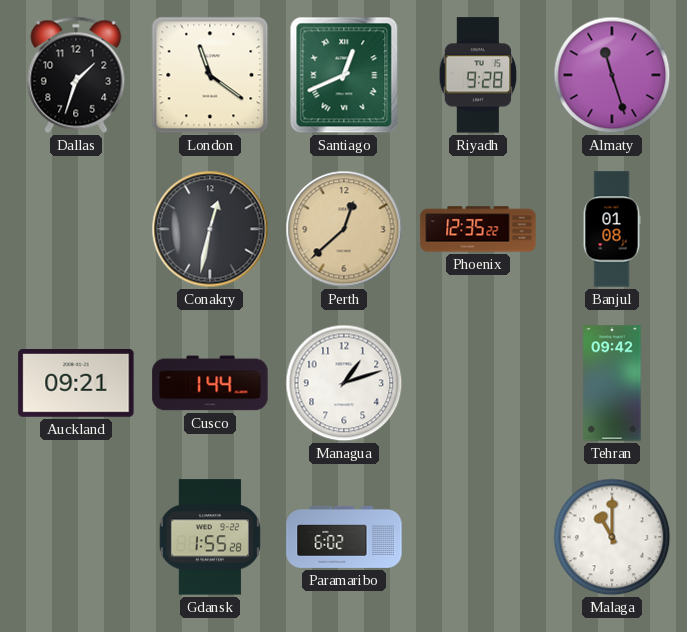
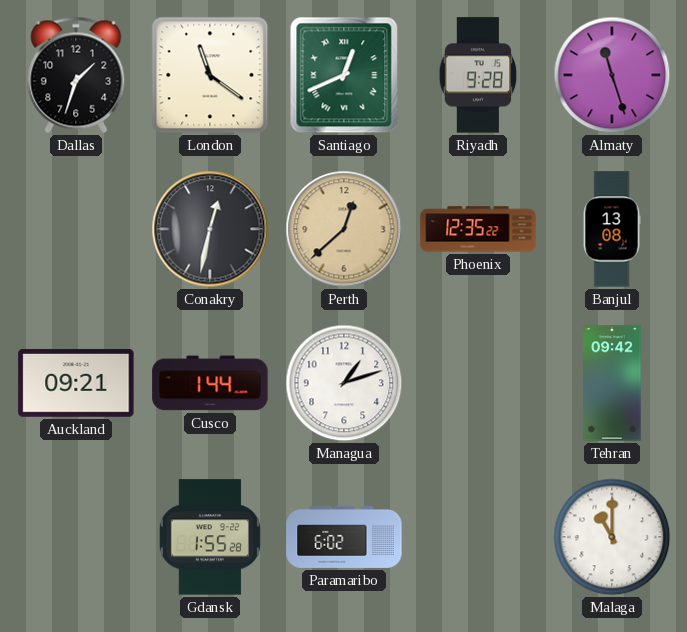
Banjul: 01:08 -> 13:08
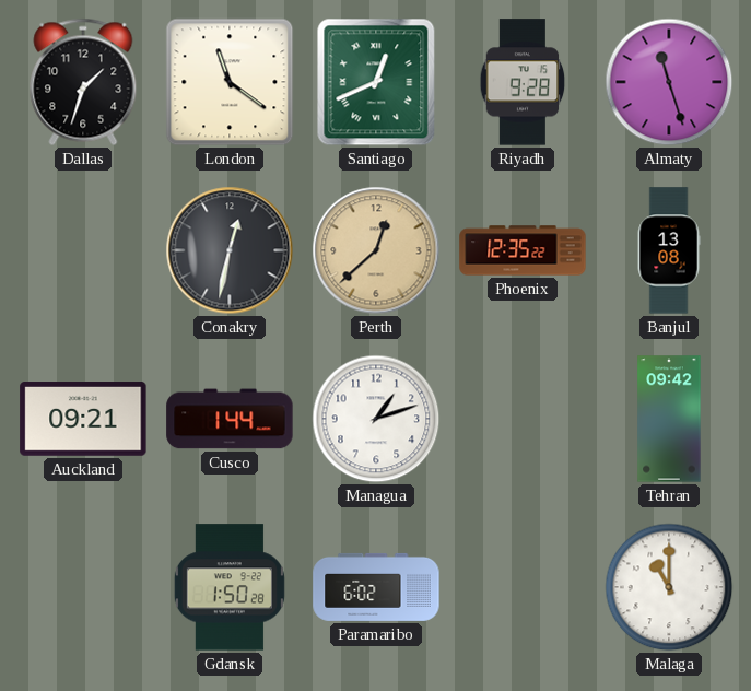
Gdansk: 1:55 -> 1:50
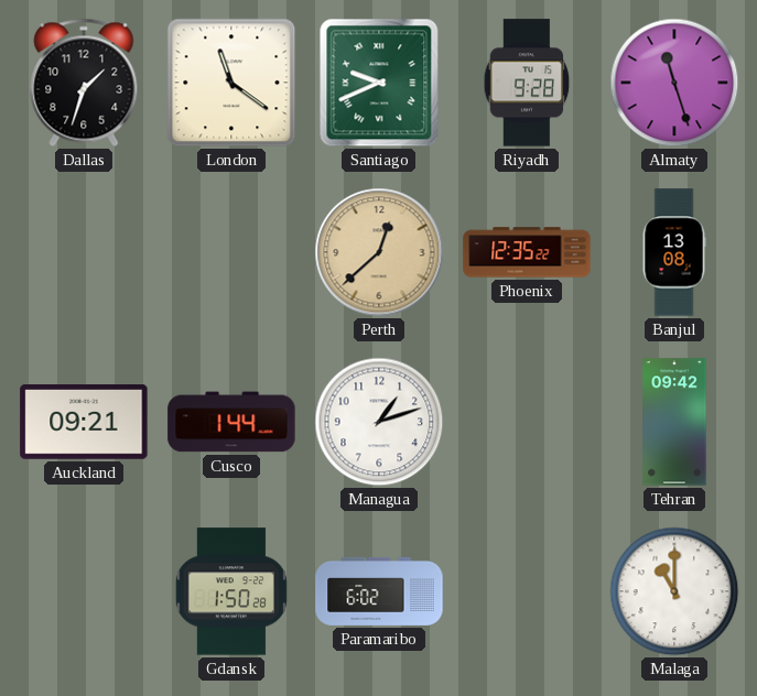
Santiago: 12:41 -> 9:41
Conakry: 12:32 -> none
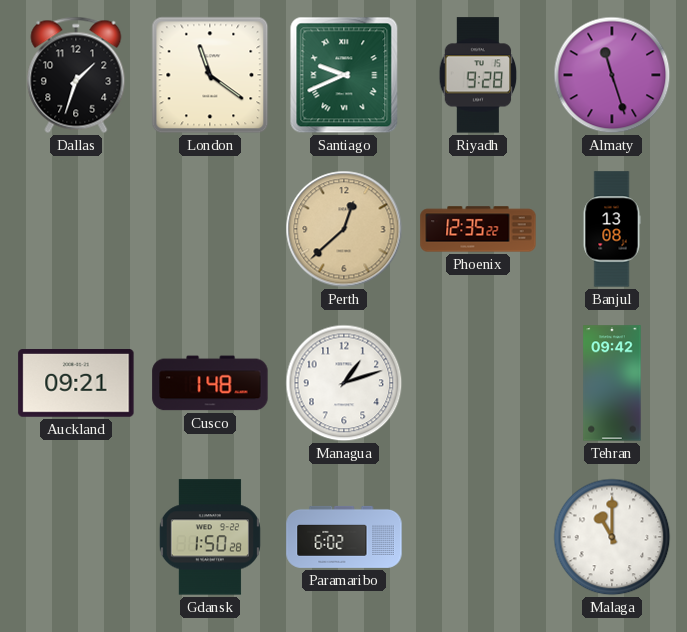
Cusco: 1:44 -> 1:48
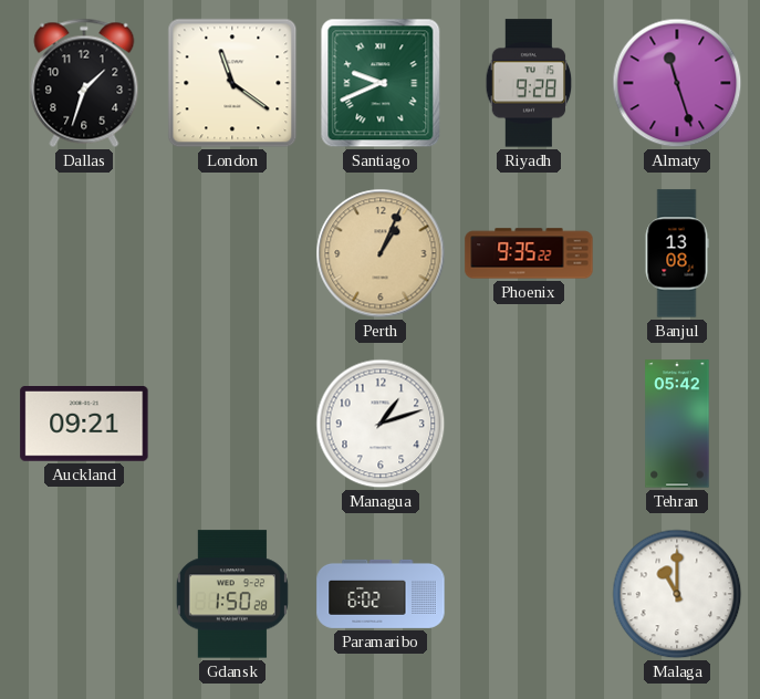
Perth: 12:38 -> 1:04
Phoenix: 12:35 -> 9:35
Cusco: 1:48 -> none
Tehran: 09:42 -> 05:42
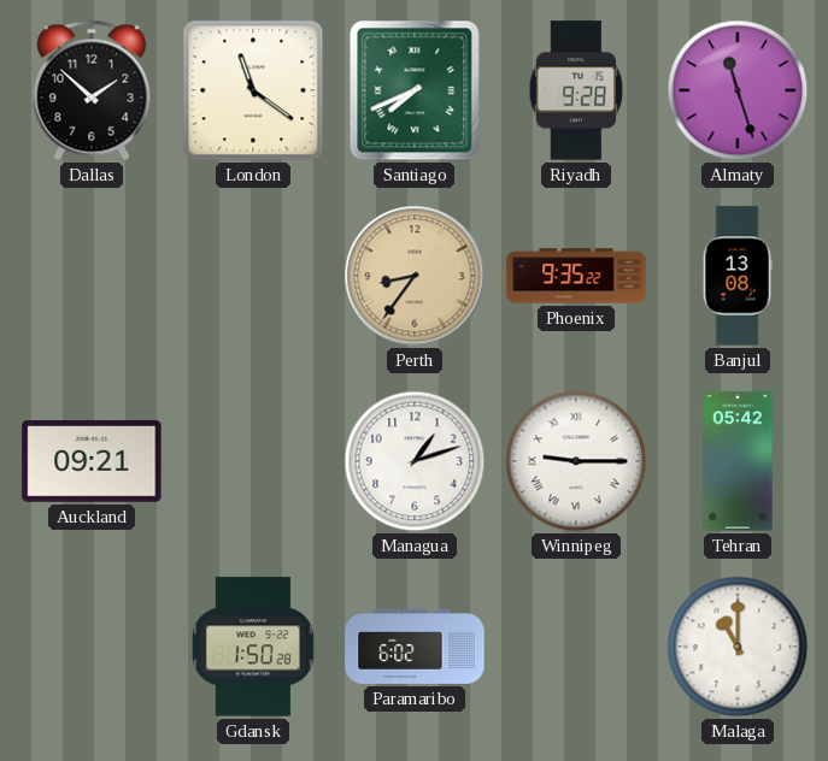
Dallas: 1:33 -> 1:52
Santiago: 9:41 -> 7:41
Perth: 1:04 -> 8:36
Winnipeg: none -> 9:15
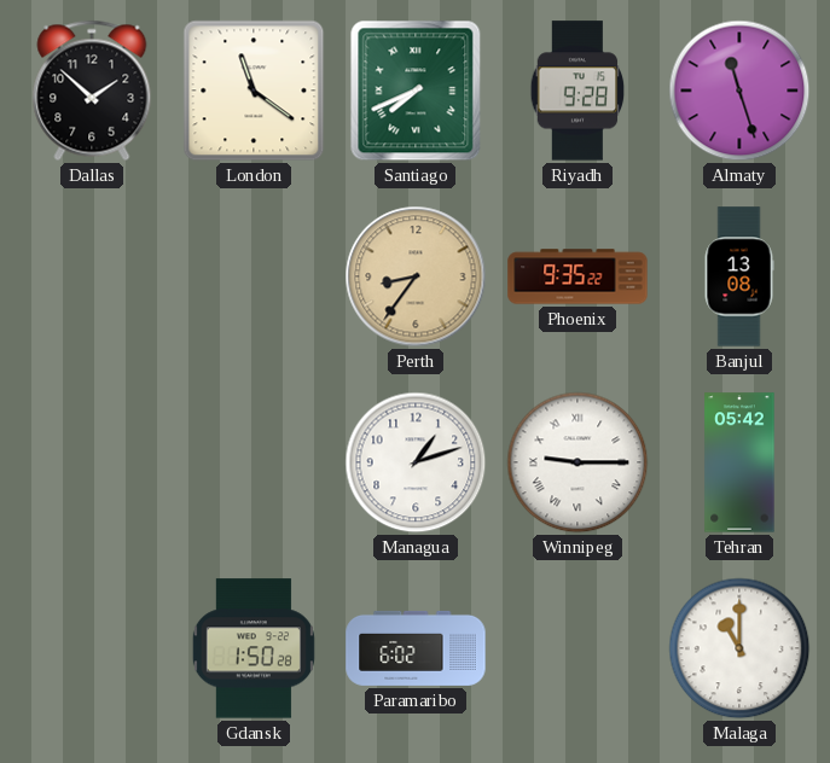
Auckland: 09:21 -> none
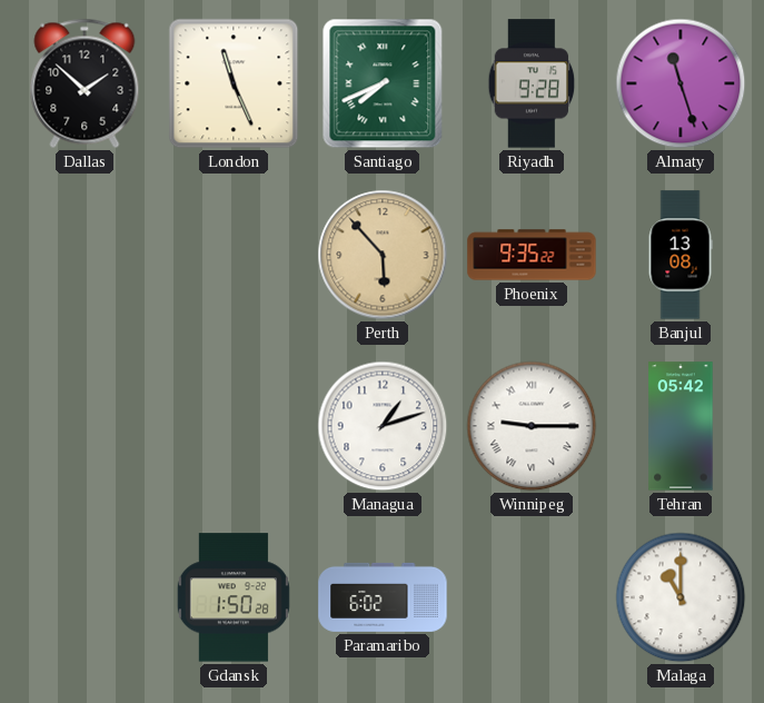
London: 11:21 -> 11:26
Perth: 8:36 -> 5:53
